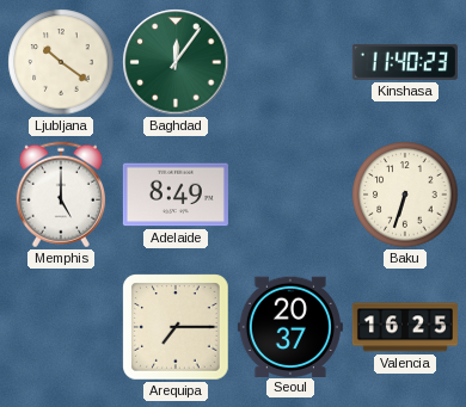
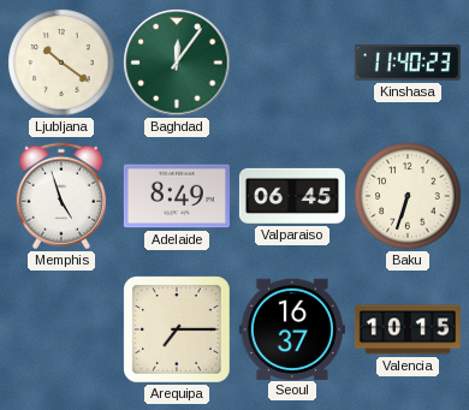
Memphis: 5:00 -> 4:57
Valparaiso: none -> 06:45
Seoul: 20:37 -> 16:37
Valencia: 16:25 -> 10:15
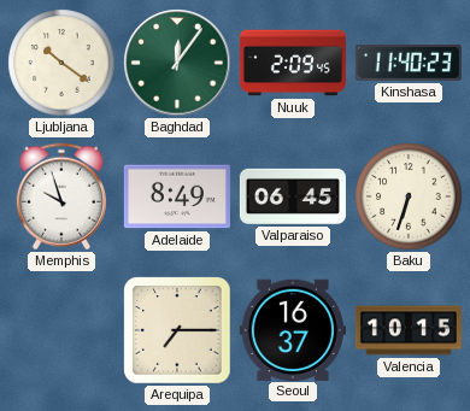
Nuuk: none -> 2:09
Memphis: 4:57 -> 9:57
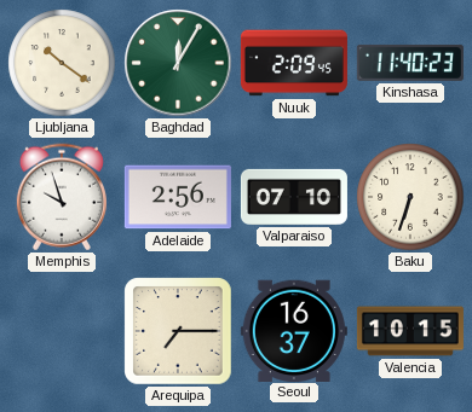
Baghdad: 12:06 -> 12:05
Adelaide: 8:49 -> 2:56
Valparaiso: 06:45 -> 07:10
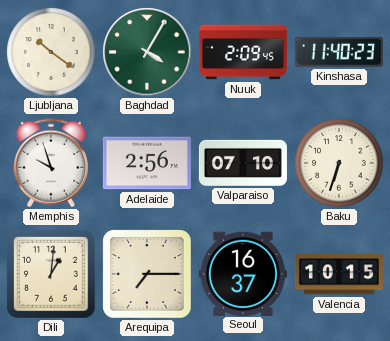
Baghdad: 12:05 -> 4:05
Dili: none -> 1:01
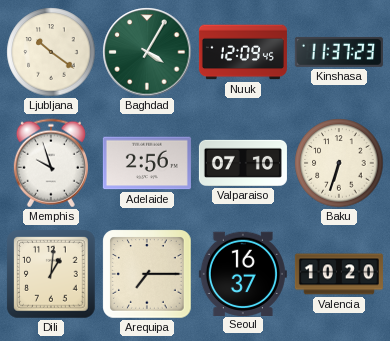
Nuuk: 2:09 -> 12:09
Kinshasa: 11:40 -> 11:37
Valencia: 10:15 -> 10:20
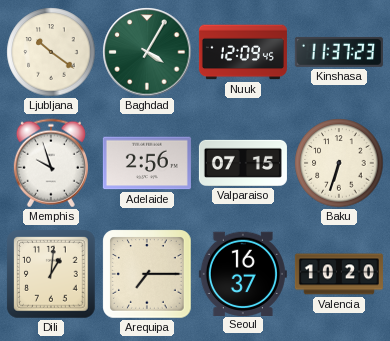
Valparaiso: 07:10 -> 07:15
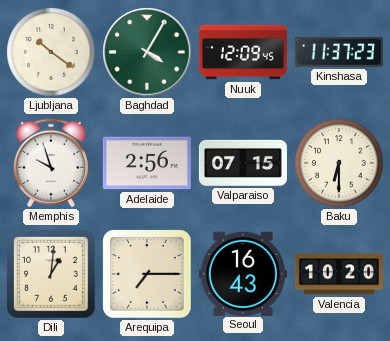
Baku: 6:33 -> 6:30
Seoul: 16:37 -> 16:43
